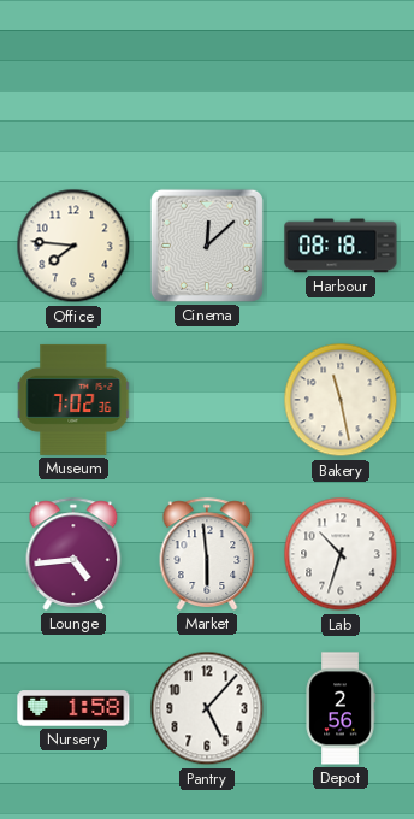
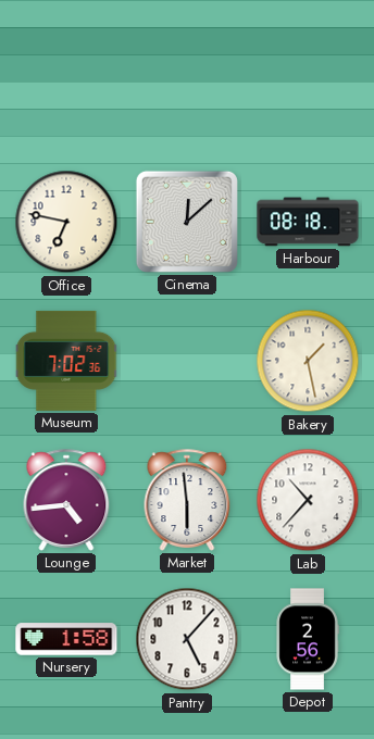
Office: 7:46 -> 6:47
Bakery: 11:28 -> 1:28
Lab: 10:33 -> 10:37
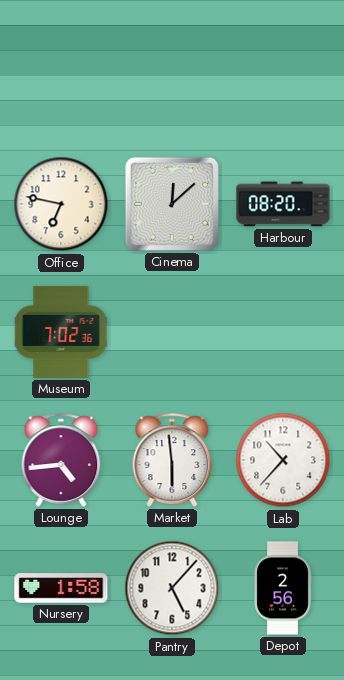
Harbour: 08:18 -> 08:20
Bakery: 1:28 -> none
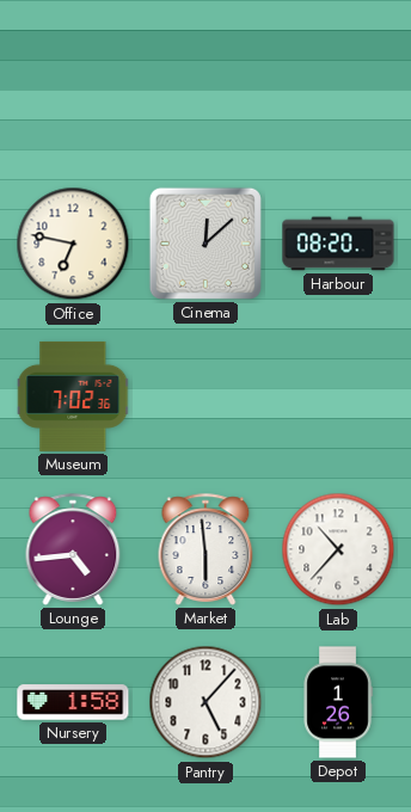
Depot: 2:56 -> 1:26
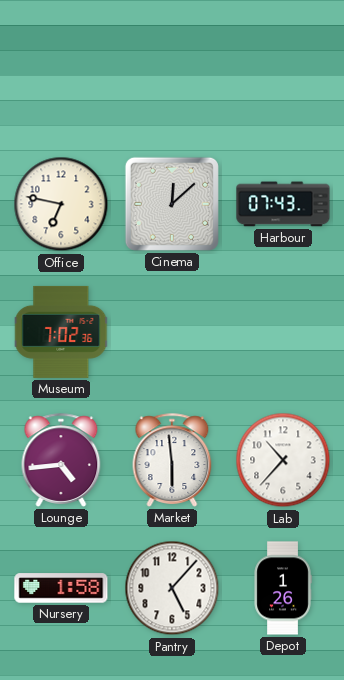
Harbour: 08:20 -> 07:43
